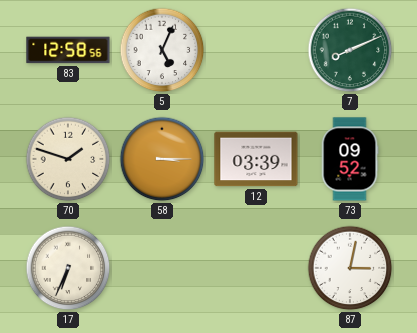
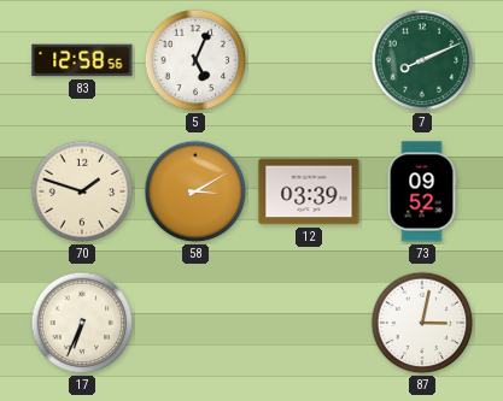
58: 3:15 -> 3:10
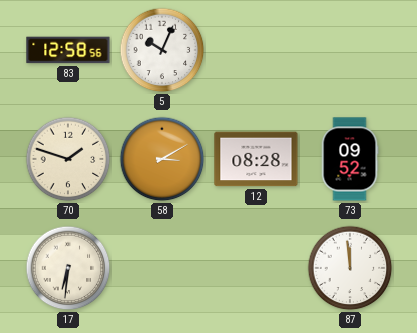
5: 5:04 -> 10:04
7: 8:11 -> none
12: 03:39 -> 08:28
17: 6:34 -> 6:31
87: 3:02 -> 11:59
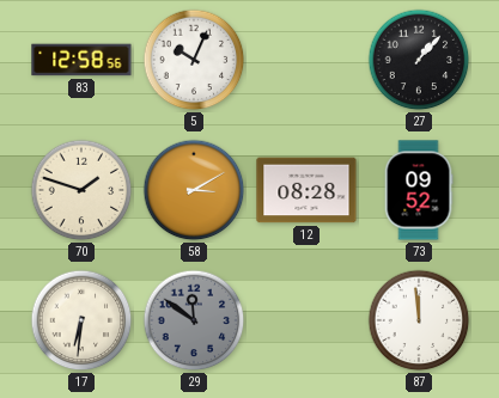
27: none -> 1:07
29: none -> 11:51
